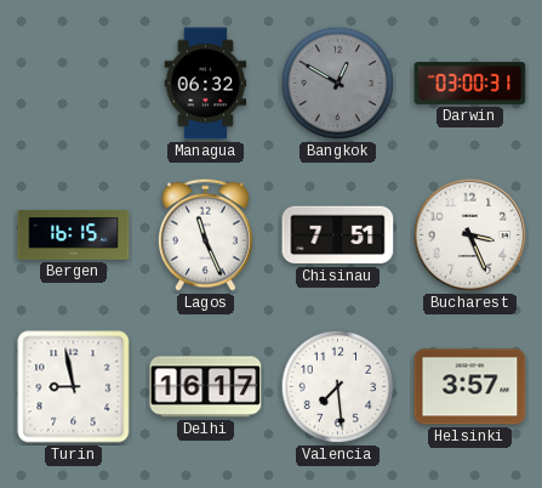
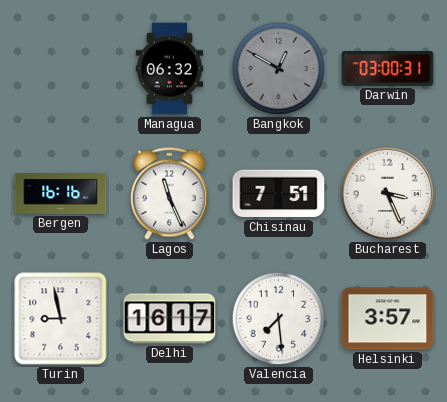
Bergen: 16:15 -> 16:16
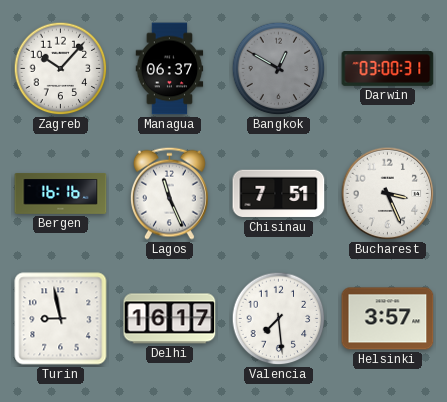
Zagreb: none -> 10:07
Managua: 06:32 -> 06:37
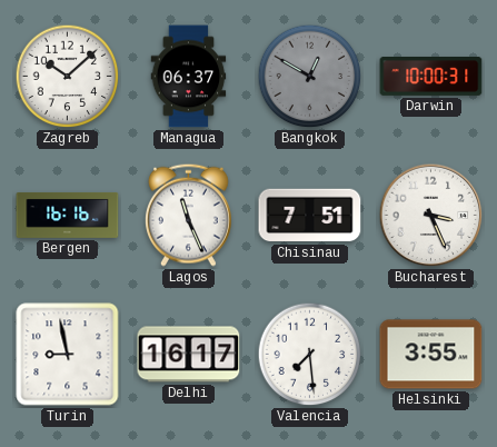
Zagreb: 10:07 -> 10:08
Darwin: 03:00 -> 10:00
Helsinki: 3:57 -> 3:55
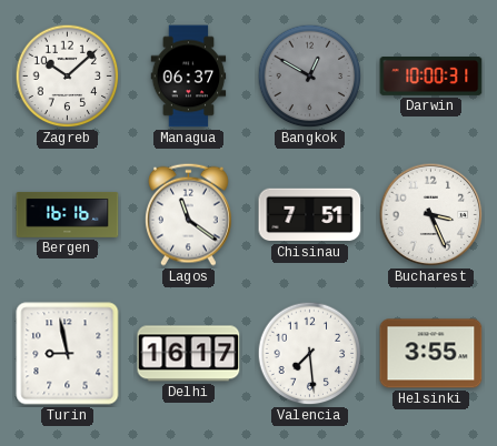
Lagos: 11:26 -> 11:21
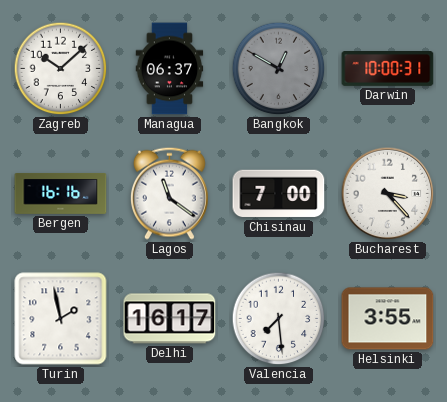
Chisinau: 7:51 -> 7:00
Bucharest: 3:26 -> 3:23
Turin: 8:58 -> 1:58
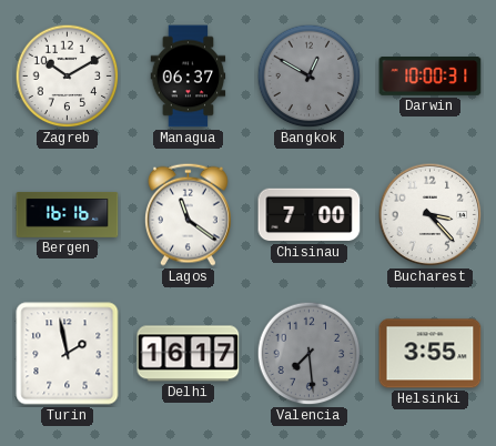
Zagreb: 10:08 -> 10:10
Valencia dial: white -> grey
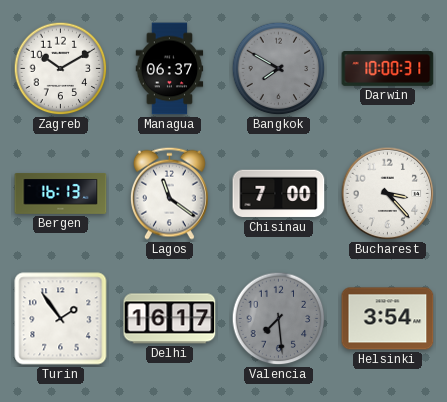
Bangkok: 12:50 -> 7:50
Bergen: 16:16 -> 16:13
Turin: 1:58 -> 1:54
Helsinki: 3:55 -> 3:54
